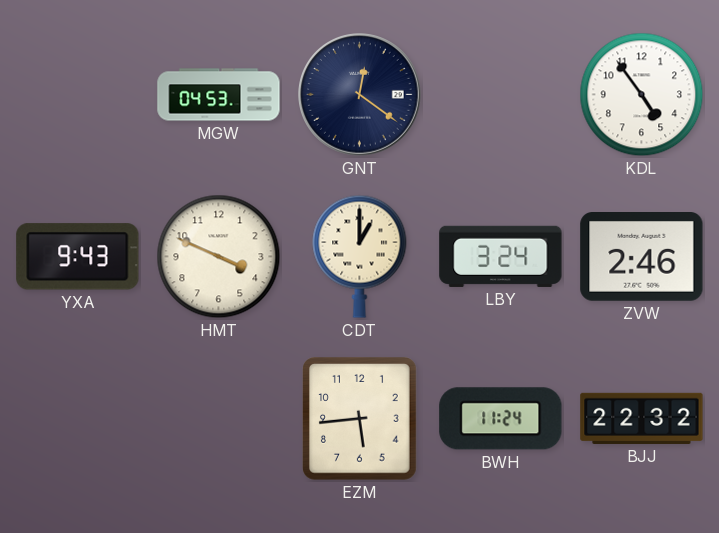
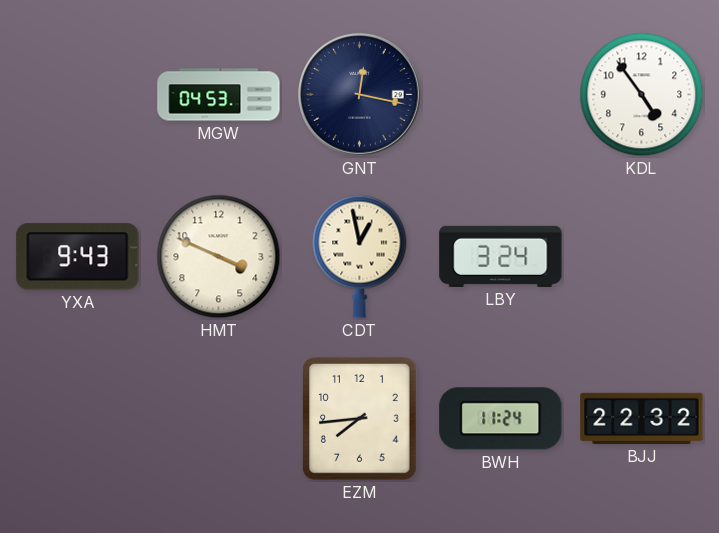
GNT: 12:21 -> 12:17
CDT: 1:00 -> 12:58
ZVW: 2:46 -> none
EZM: 5:44 -> 7:44
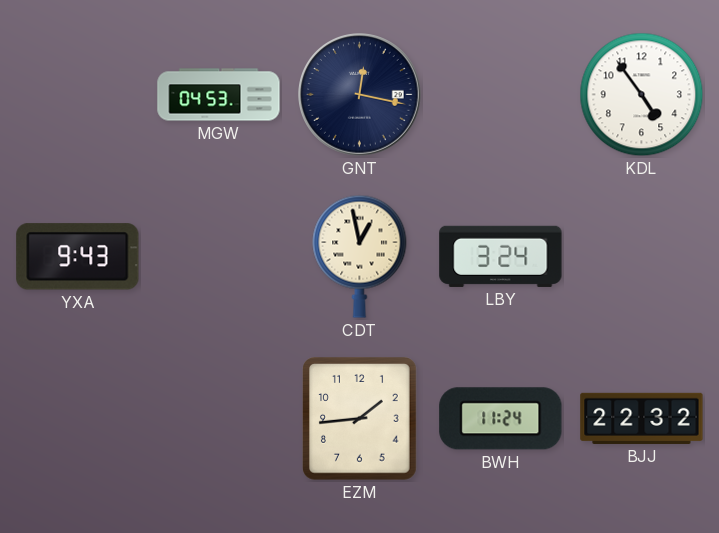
HMT: 3:49 -> none
EZM: 7:44 -> 1:44
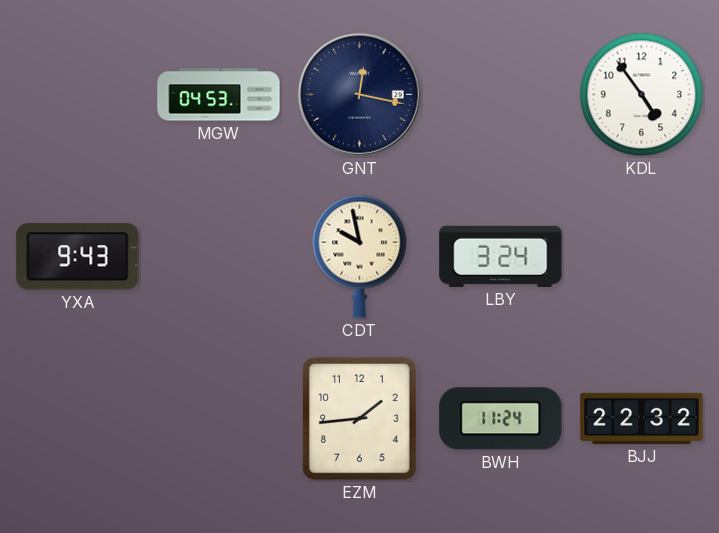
CDT: 12:58 -> 9:58
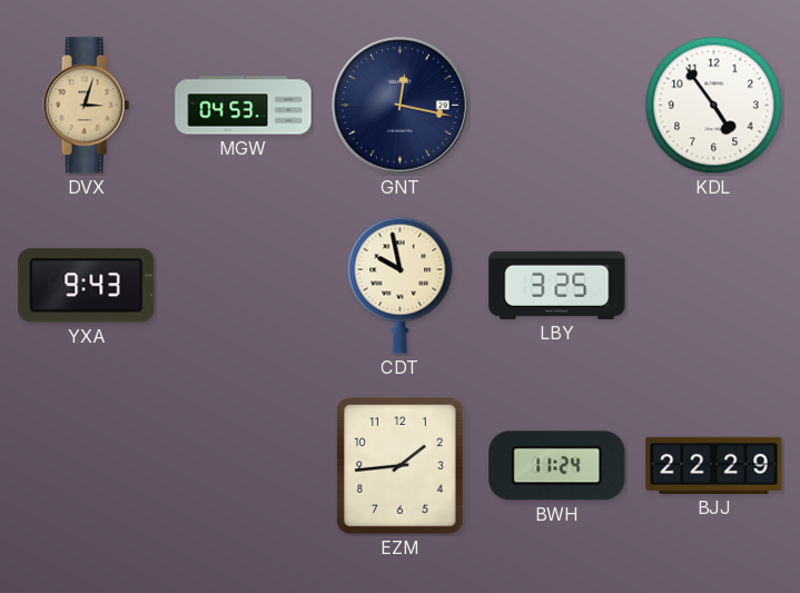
DVX: none -> 3:03
LBY: 3:24 -> 3:25
BJJ: 22:32 -> 22:29
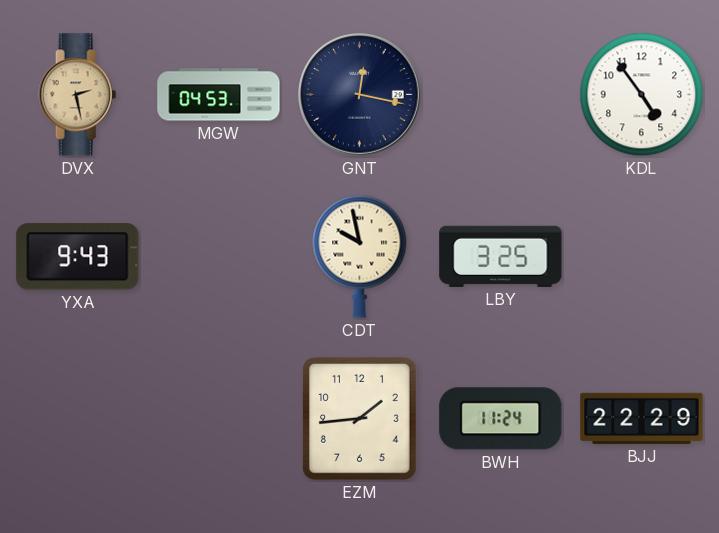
DVX: 3:03 -> 2:28
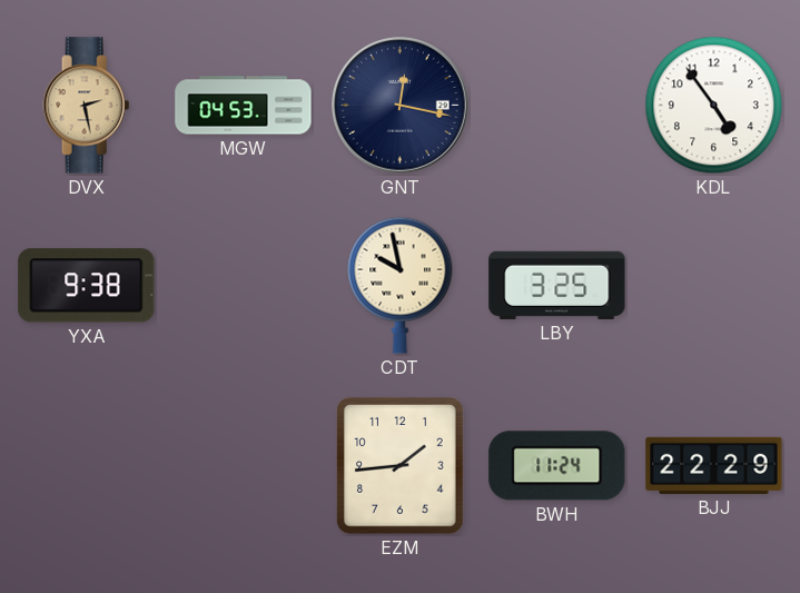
YXA: 9:43 -> 9:38
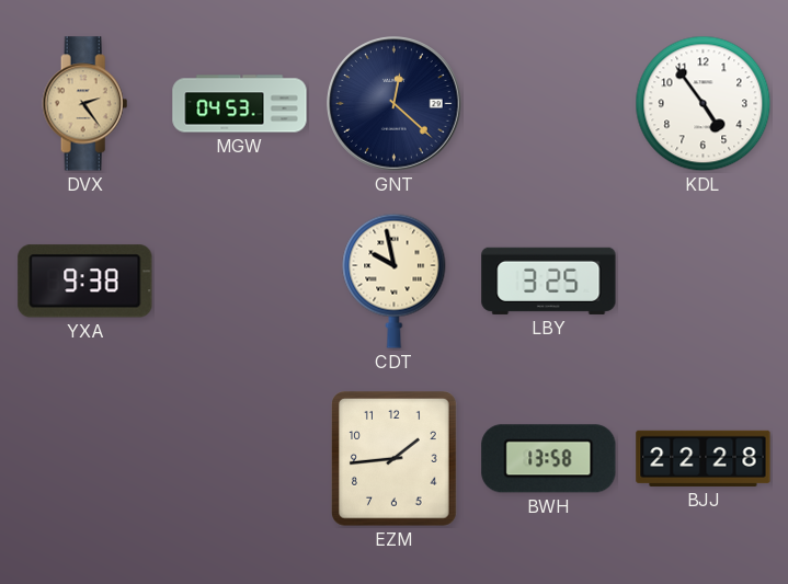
DVX: 2:28 -> 2:24
GNT: 12:17 -> 12:22
BWH: 11:24 -> 13:58
BJJ: 22:29 -> 22:28
